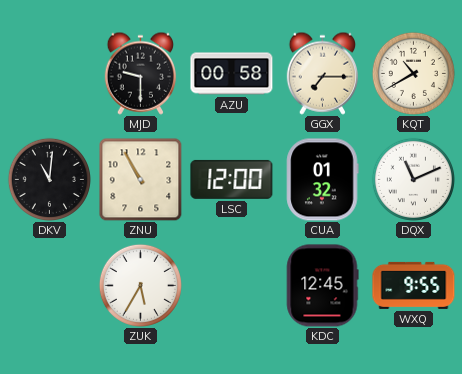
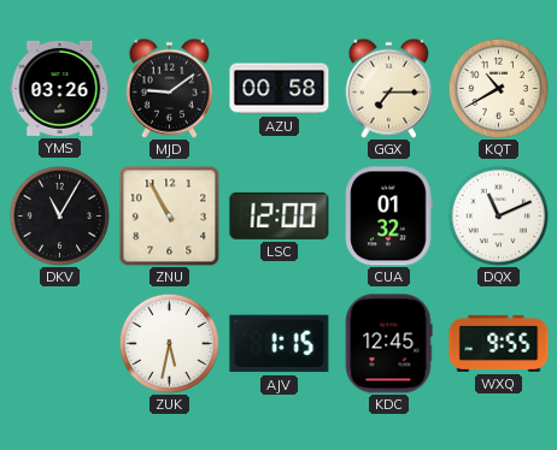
YMS: none -> 03:26
MJD: 9:30 -> 9:09
DKV: 11:01 -> 11:05
ZUK: 5:35 -> 5:32
AJV: none -> 1:15
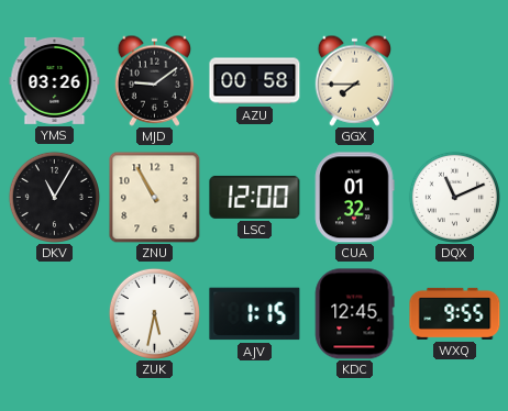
GGX: 7:15 -> 7:45
KQT: 10:40 -> none
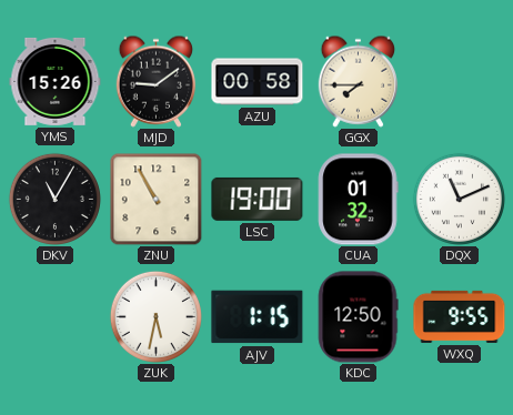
YMS: 03:26 -> 15:26
LSC: 12:00 -> 19:00
KDC: 12:45 -> 12:50
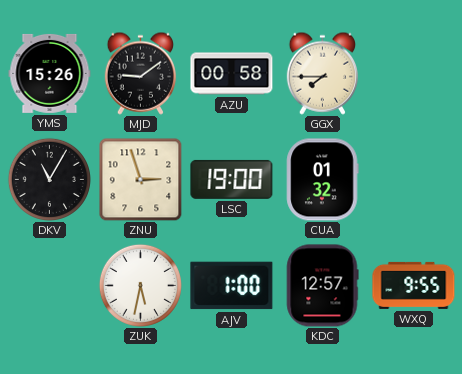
ZNU: 10:55 -> 2:57
DQX: 11:11 -> none
AJV: 1:15 -> 1:00
KDC: 12:50 -> 12:57
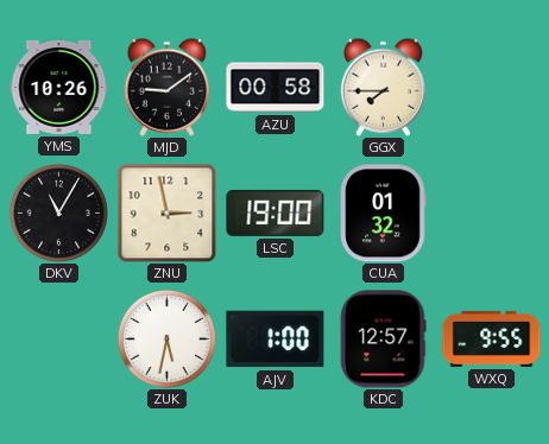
YMS: 15:26 -> 10:26
ZNU: 2:57 -> 2:58
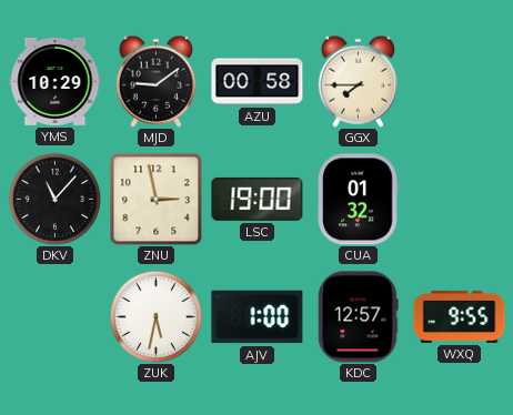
YMS: 10:26 -> 10:29
DKV: 11:05 -> 11:07
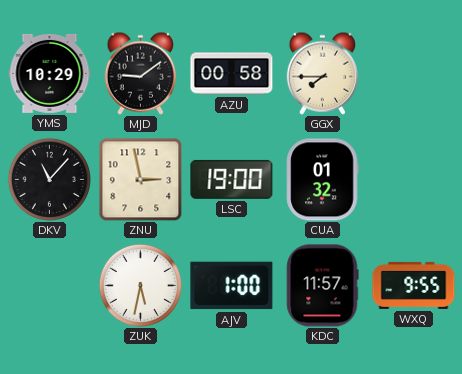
KDC: 12:57 -> 11:57
